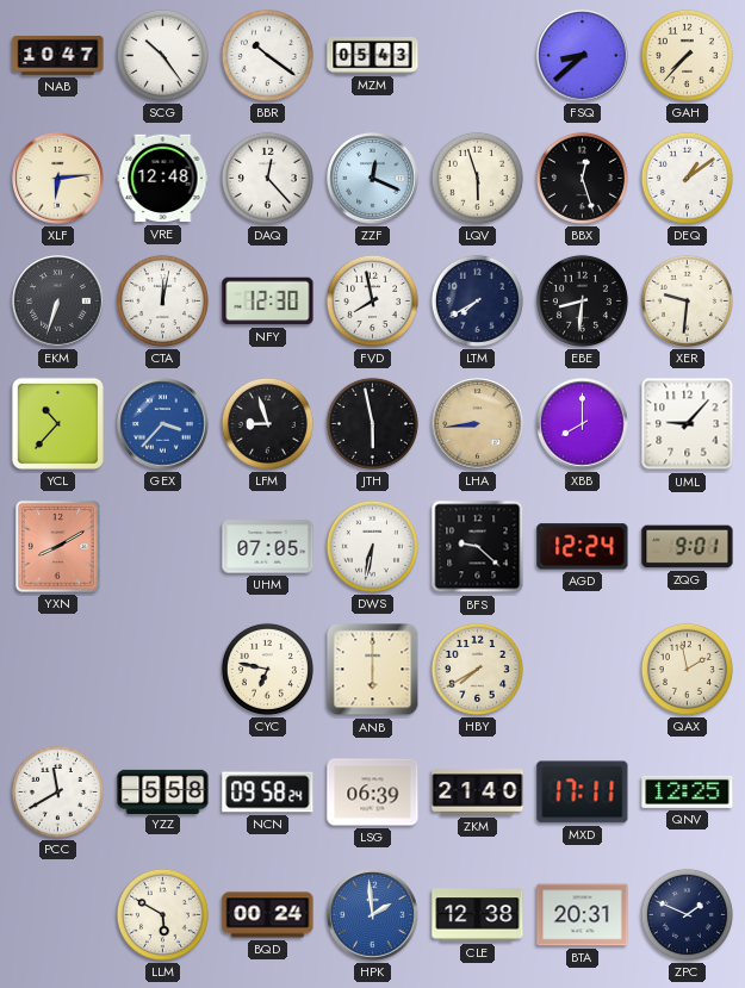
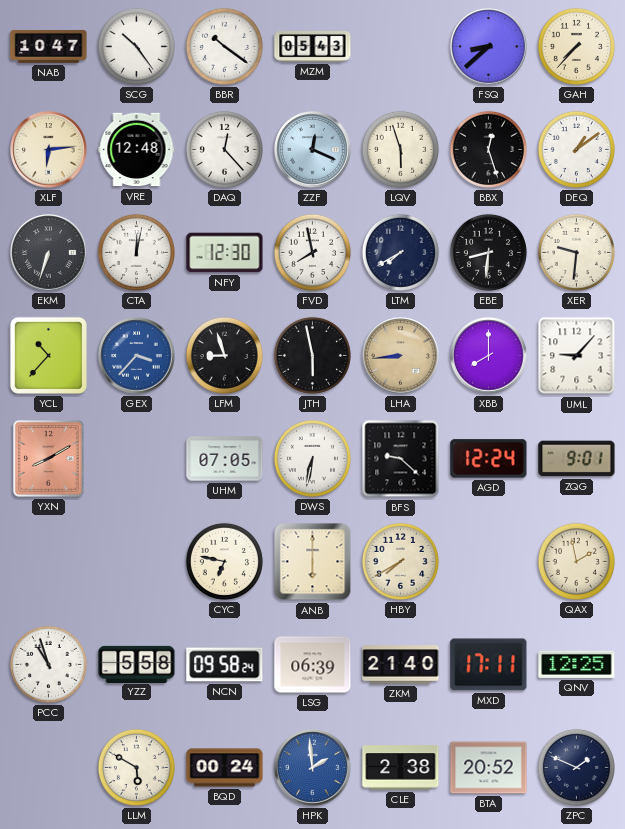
PCC: 11:40 -> 10:57
CLE: 12:38 -> 2:38
BTA: 20:31 -> 20:52
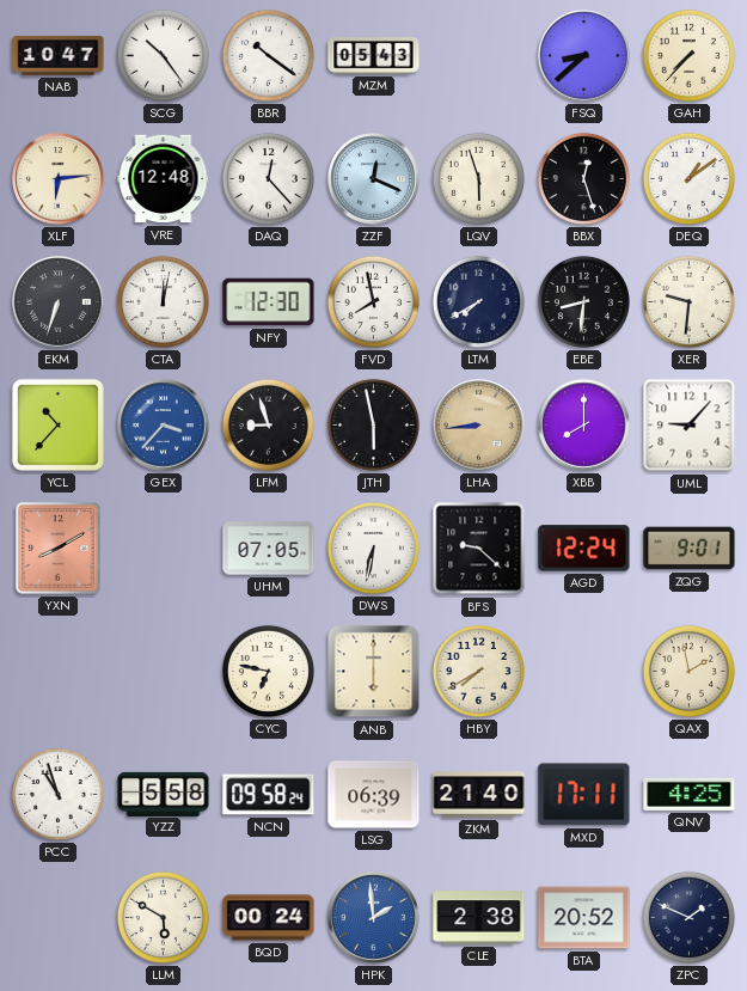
QNV: 12:25 -> 4:25
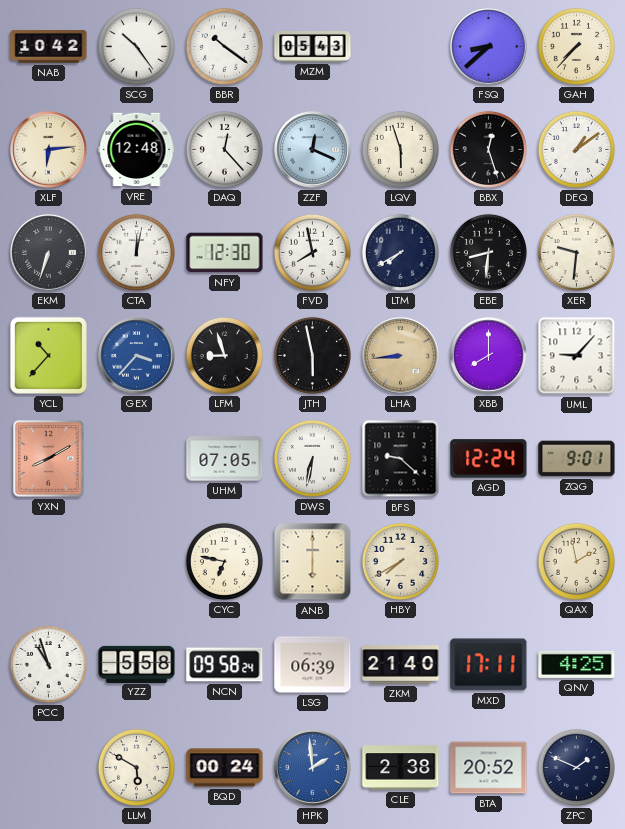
NAB: 10:47 -> 10:42
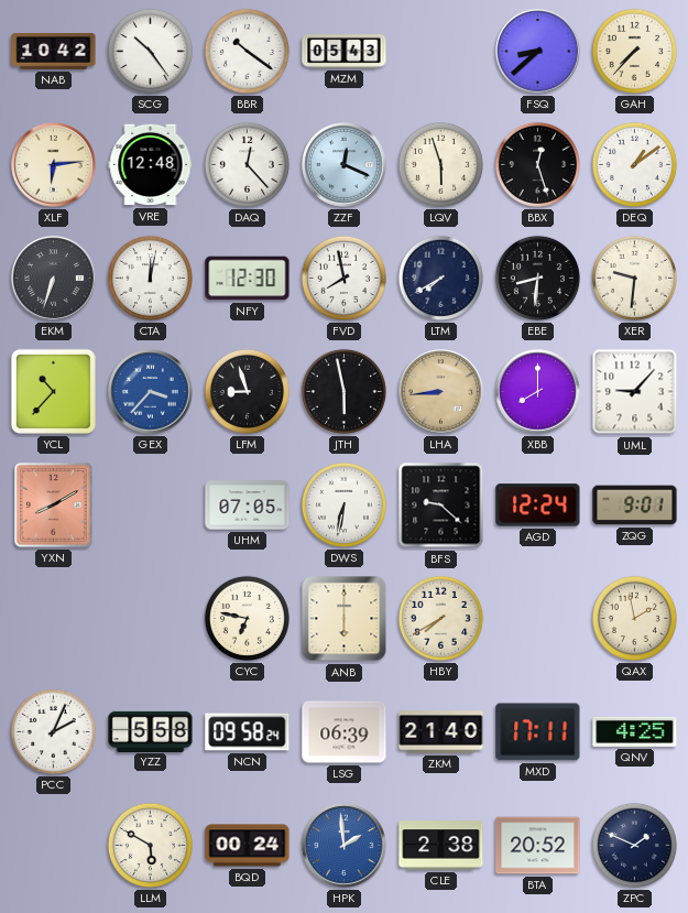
PCC: 10:57 -> 2:04
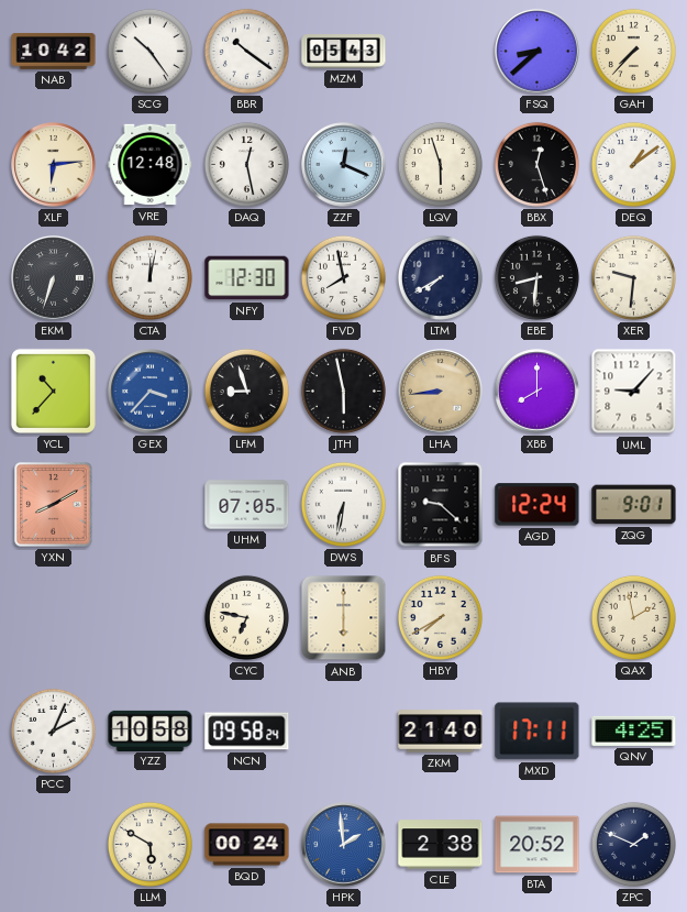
DAQ: 12:23 -> 12:28
YZZ: 5:58 -> 10:58
LSG: 06:39 -> none
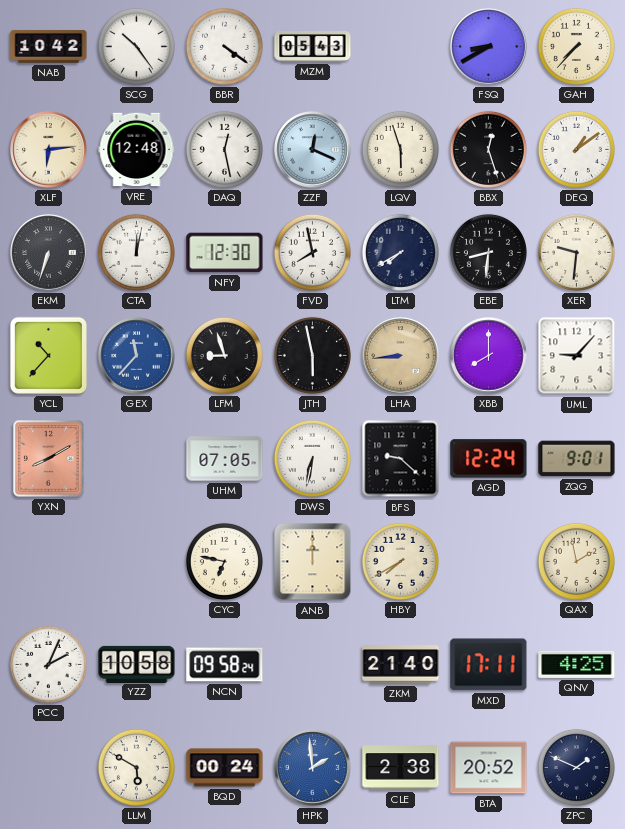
BBR: 10:21 -> 4:21
FSQ: 8:38 -> 8:40
GEX: 3:37 -> 11:37
ANB: 6:00 -> 12:00
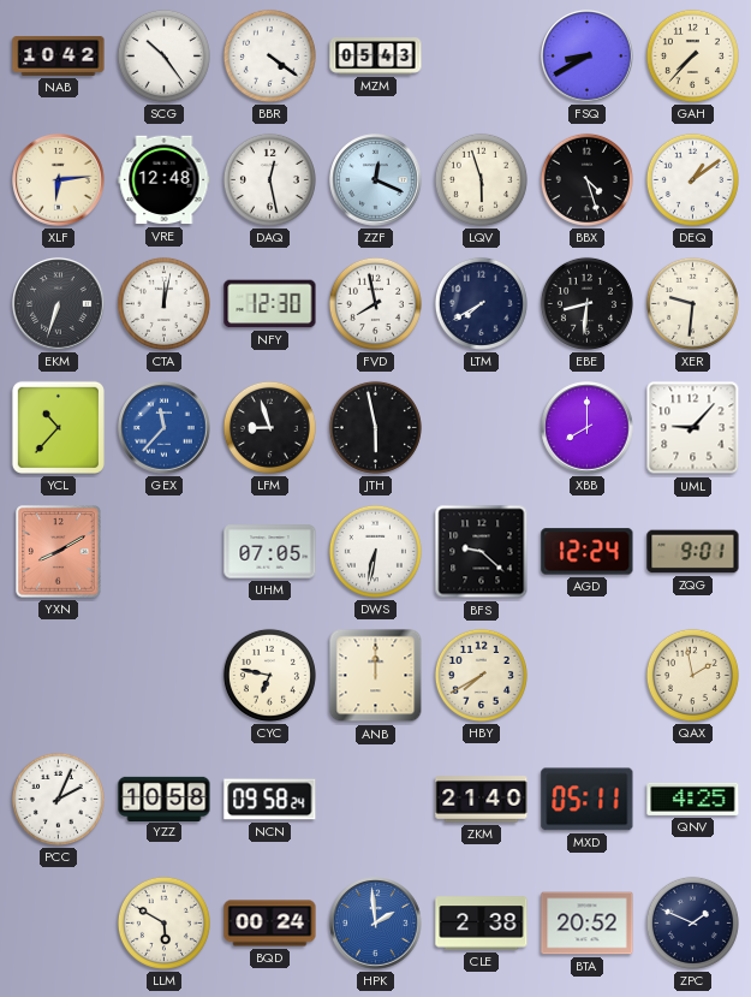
BBX: 12:27 -> 4:27
LHA: 8:44 -> none
MXD: 17:11 -> 05:11
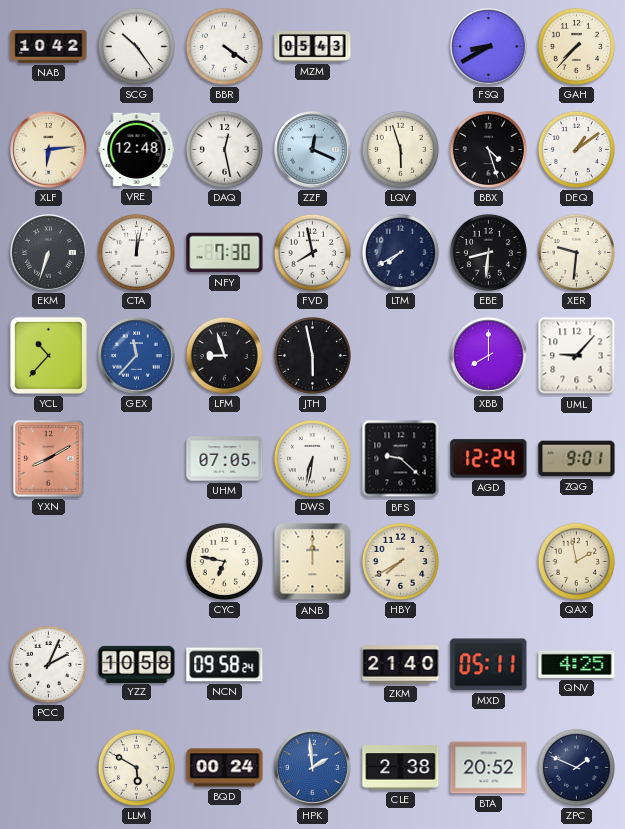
NFY: 12:30 -> 7:30
